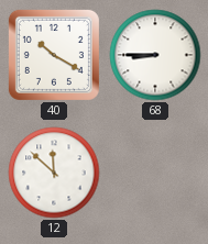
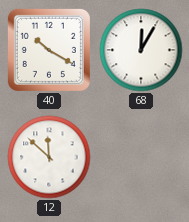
68: 8:45 -> 12:05
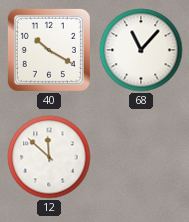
68: 12:05 -> 11:07
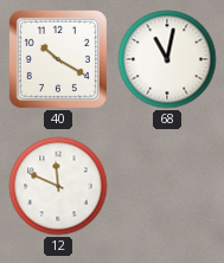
68: 11:07 -> 11:02
12: 11:52 -> 11:49
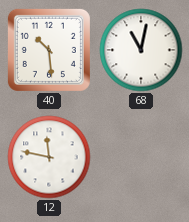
40: 10:20 -> 10:29
12: 11:49 -> 11:47
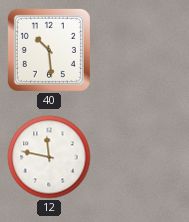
68: 11:02 -> none
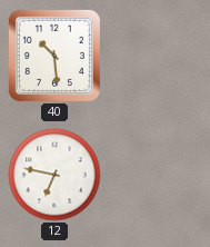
12: 11:47 -> 6:47
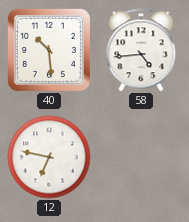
58: none -> 4:44
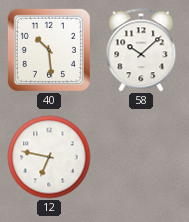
58: 4:44 -> 10:08
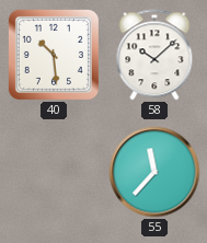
12: 6:47 -> none
55: none -> 11:37
